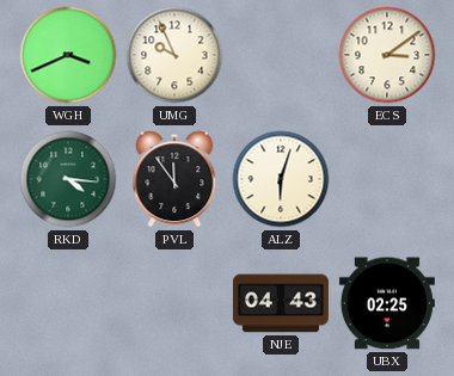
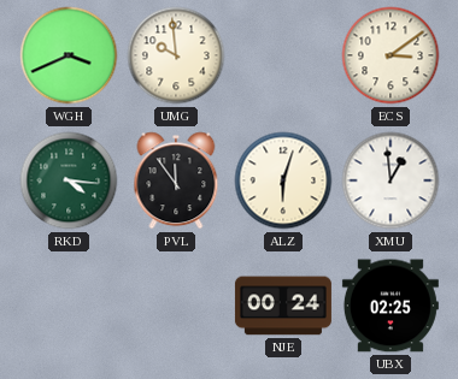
UMG: 9:56 -> 9:59
XMU: none -> 12:59
NJE: 04:43 -> 00:24
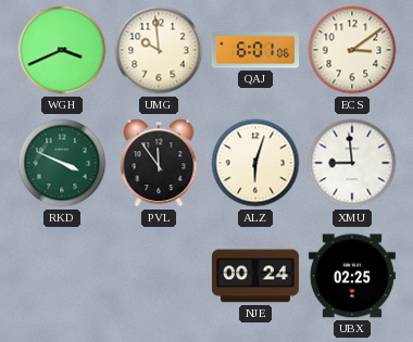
QAJ: none -> 6:01
RKD: 4:16 -> 3:49
XMU: 12:59 -> 8:59
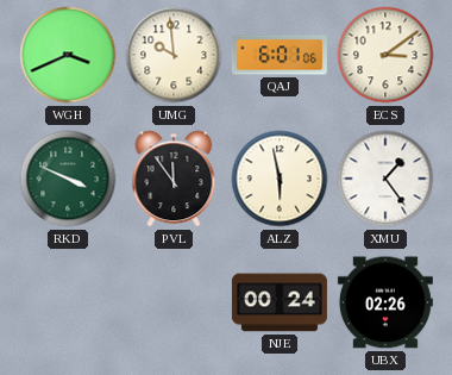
ALZ: 6:03 -> 5:58
XMU: 8:59 -> 1:24
UBX: 02:25 -> 02:26
